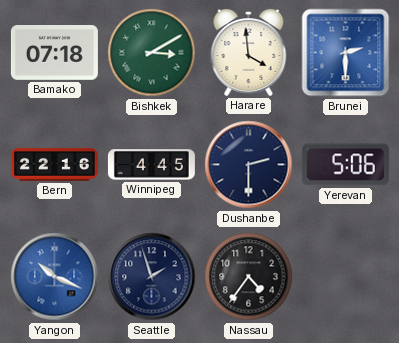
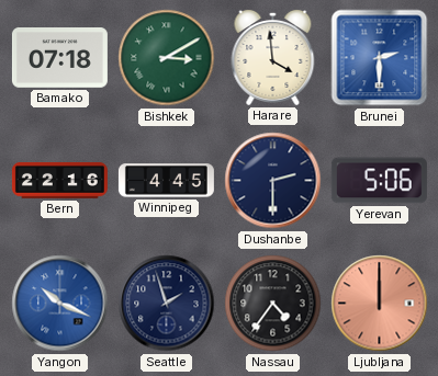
Ljubljana: none -> 12:00
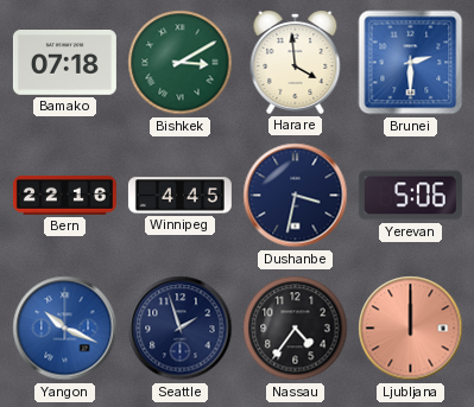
Dushanbe: 2:30 -> 3:32
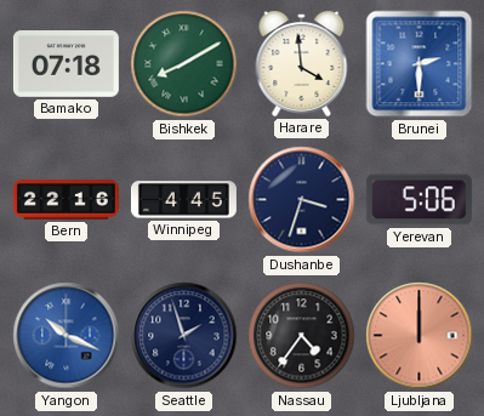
Bishkek: 3:10 -> 8:10
Dushanbe: 3:32 -> 3:33
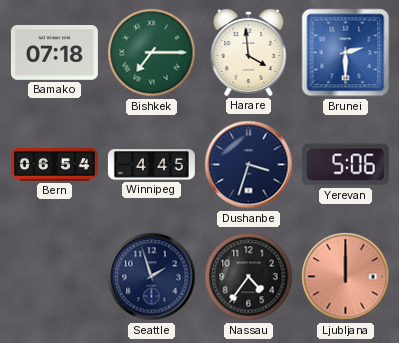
Bishkek: 8:10 -> 7:15
Bern: 22:16 -> 06:54
Yangon: 10:19 -> none
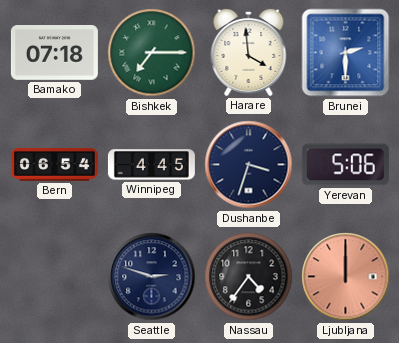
Seattle: 1:57 -> 2:48
